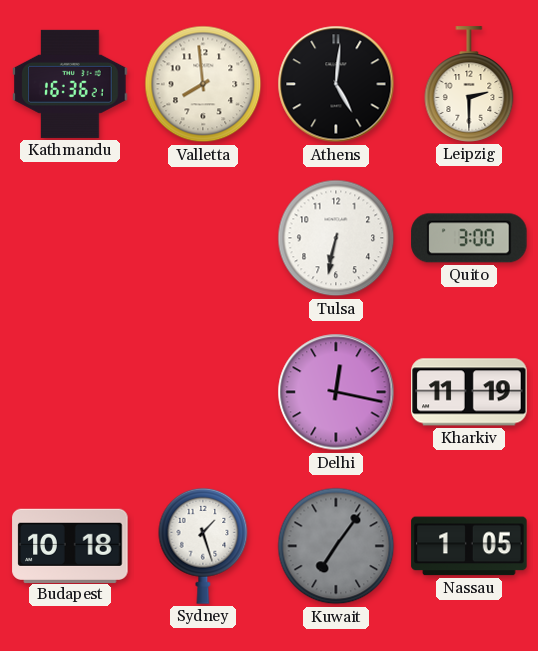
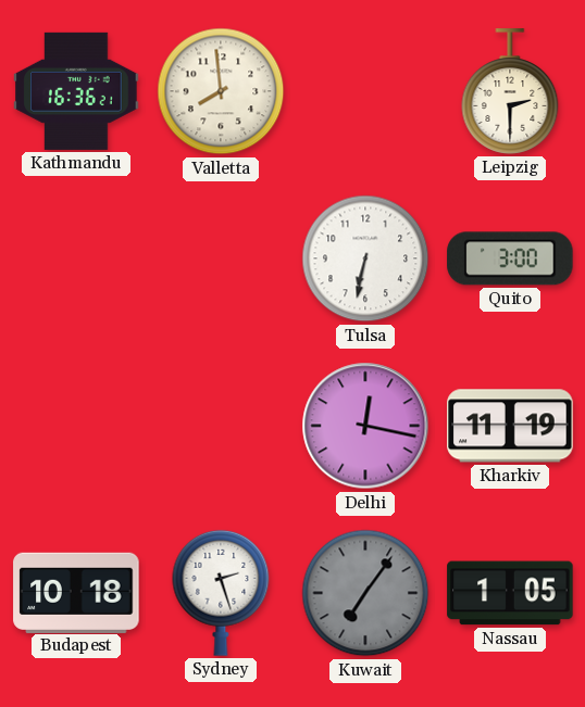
Athens: 5:01 -> none
Sydney: 1:27 -> 2:27
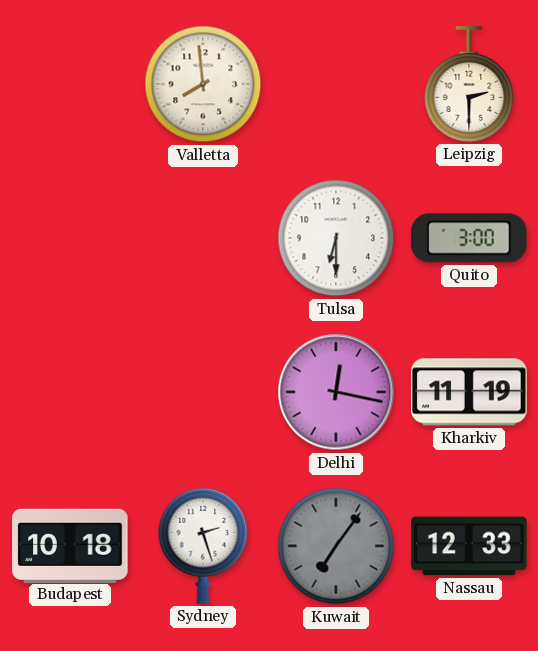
Kathmandu: 16:36 -> none
Tulsa: 6:32 -> 6:30
Nassau: 1:05 -> 12:33
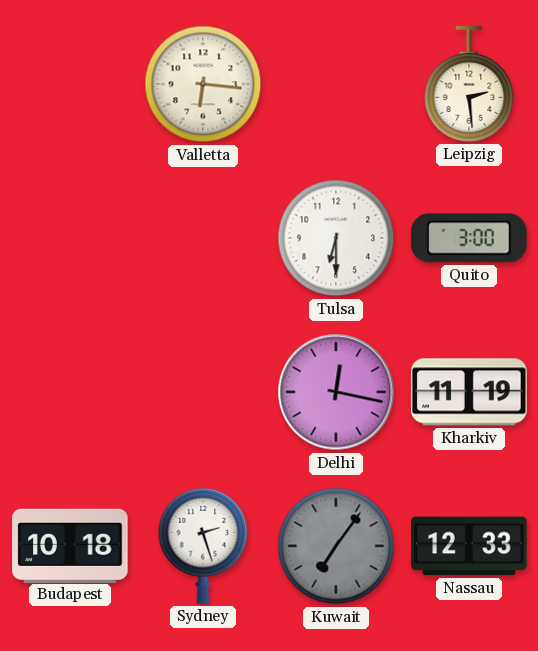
Valletta: 7:59 -> 6:16
Leipzig: 2:30 -> 2:29
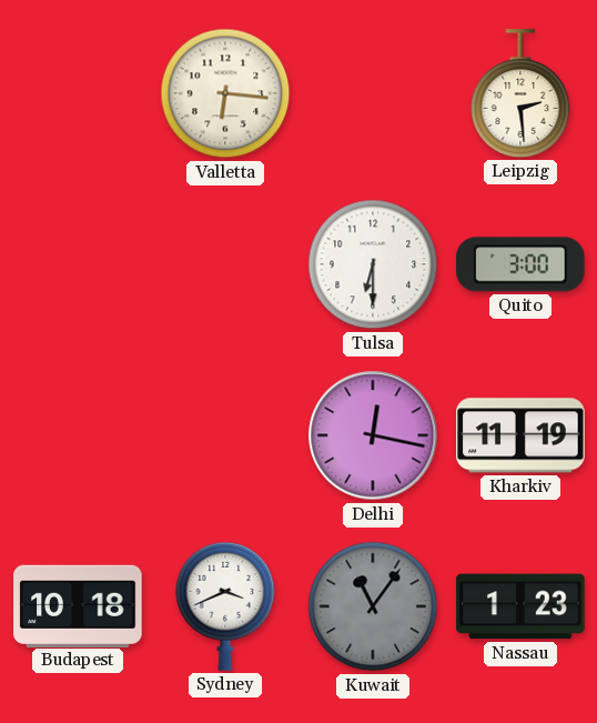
Sydney: 2:27 -> 3:41
Kuwait: 7:06 -> 11:06
Nassau: 12:33 -> 1:23
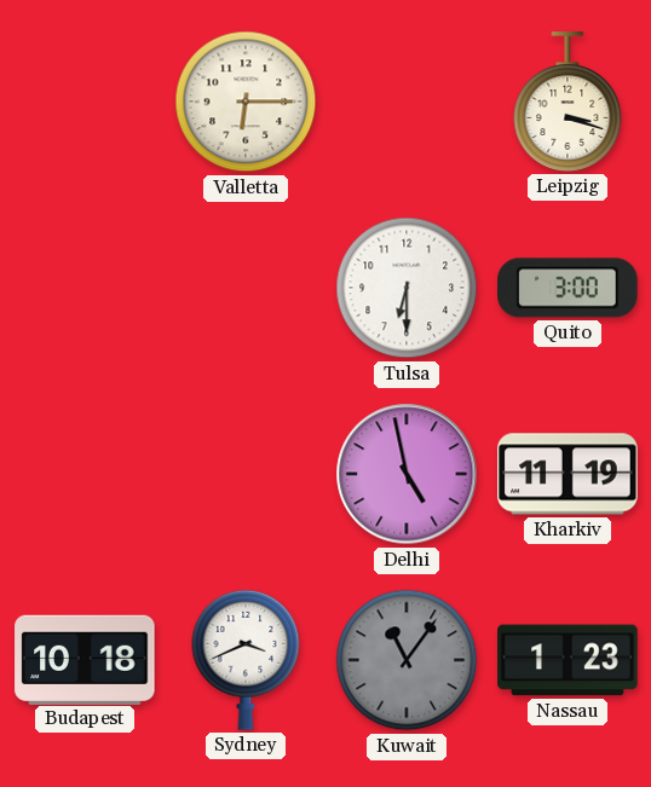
Valletta: 6:16 -> 6:15
Leipzig: 2:29 -> 3:18
Delhi: 12:17 -> 4:58
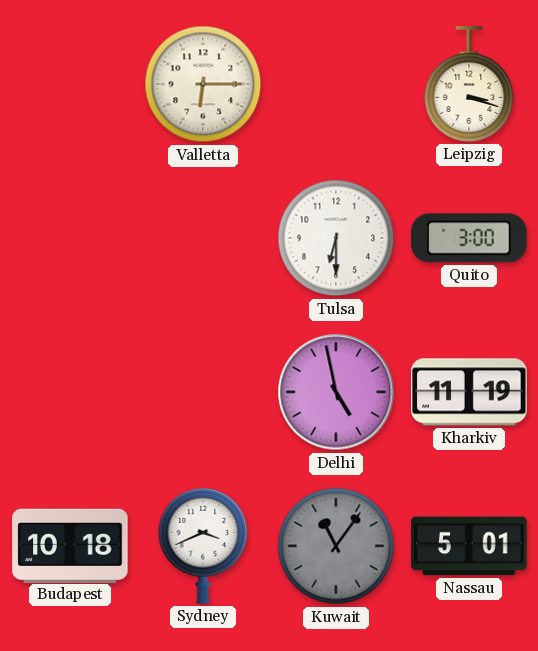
Nassau: 1:23 -> 5:01
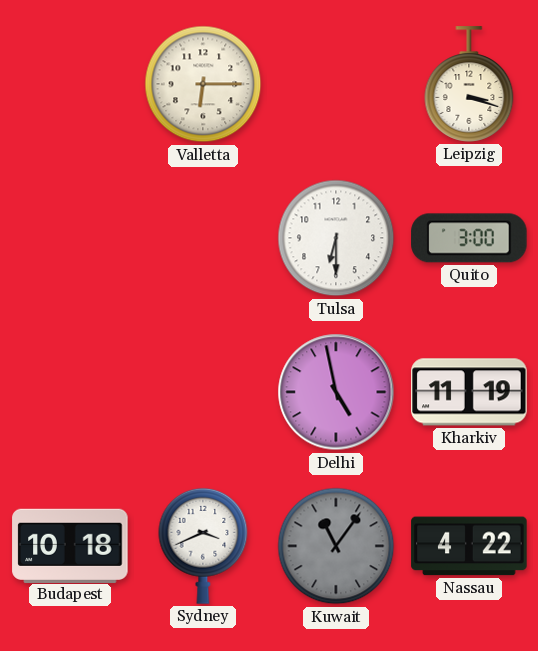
Nassau: 5:01 -> 4:22
